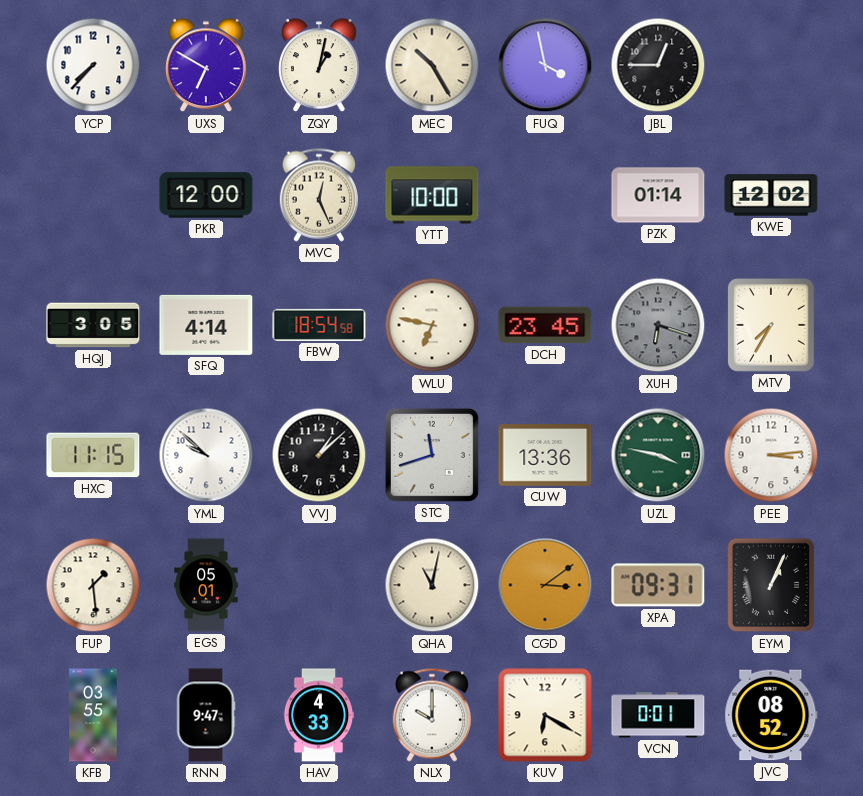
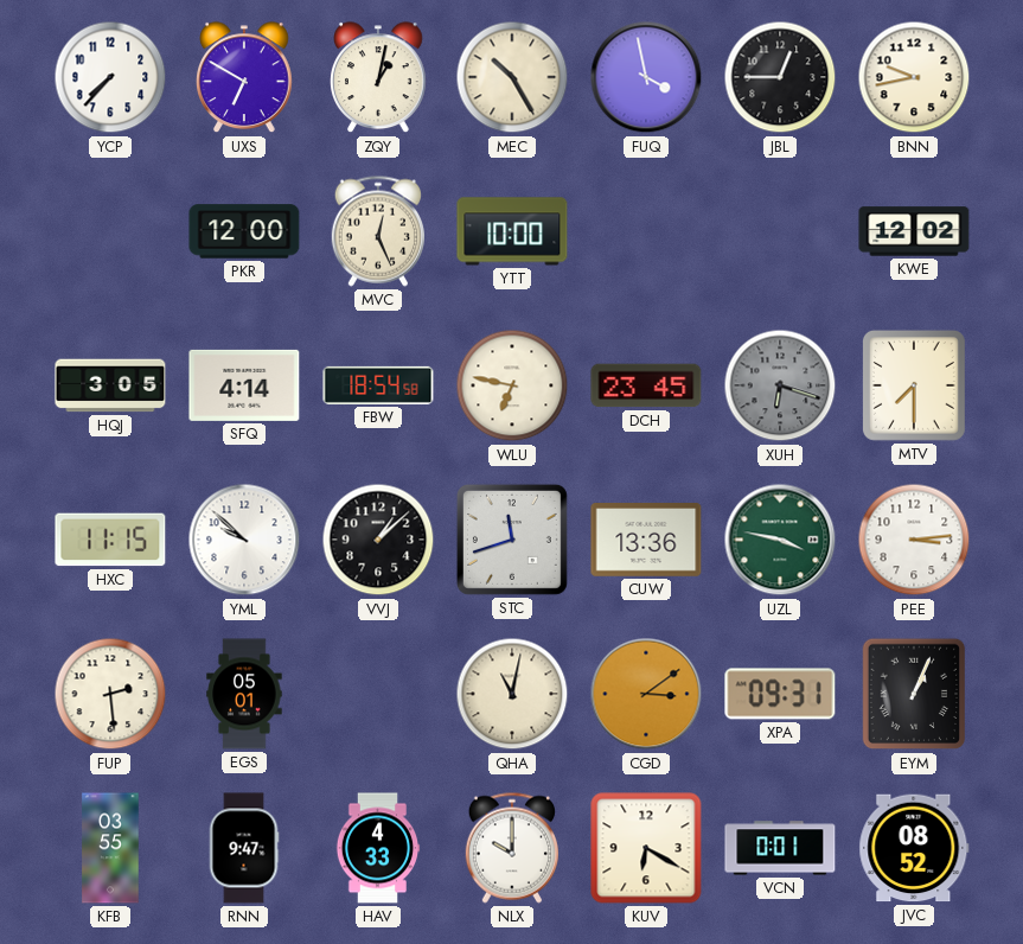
BNN: none -> 9:43
PZK: 01:14 -> none
MTV: 7:35 -> 7:30
FUP: 1:29 -> 2:29
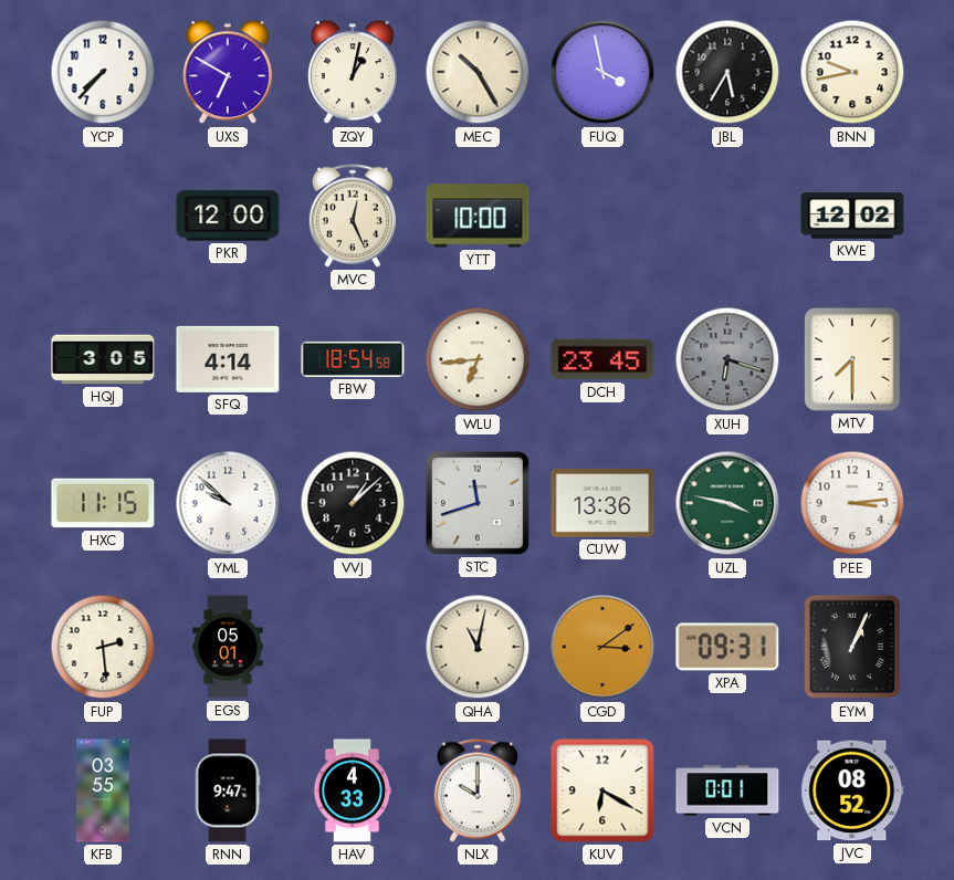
JBL: 12:45 -> 5:35
WLU: 6:47 -> 6:44
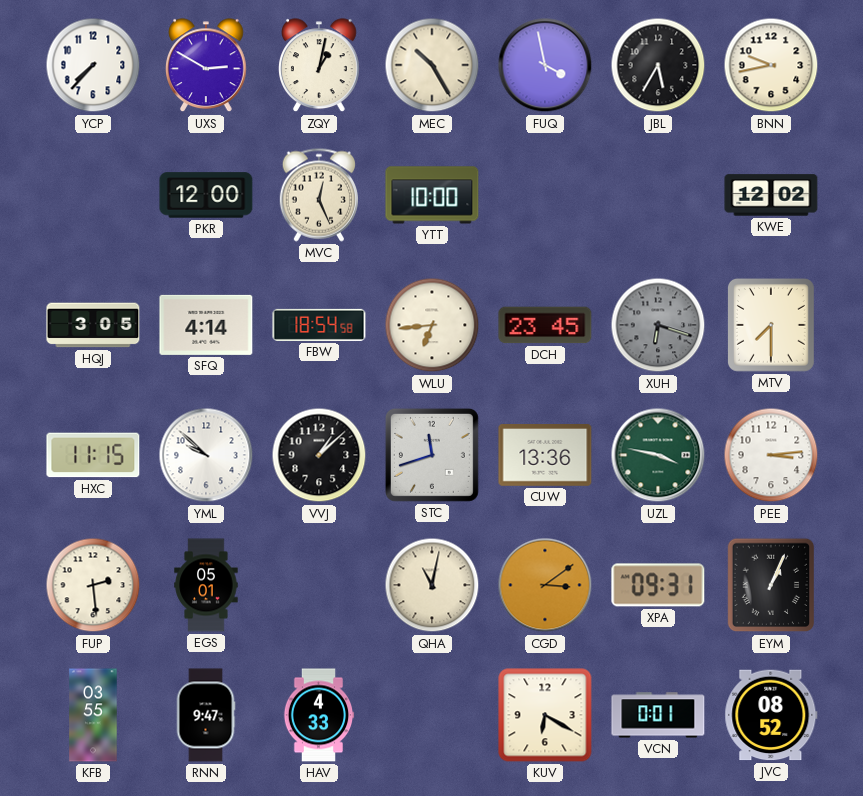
UXS: 6:50 -> 2:50
NLX: 10:00 -> none
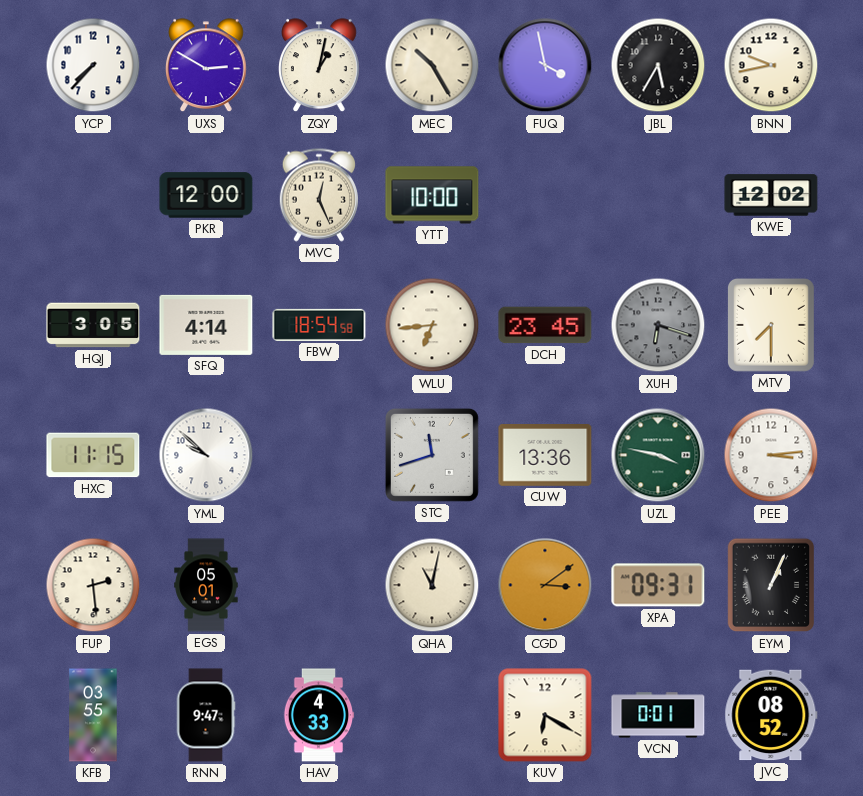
VVJ: 1:08 -> none
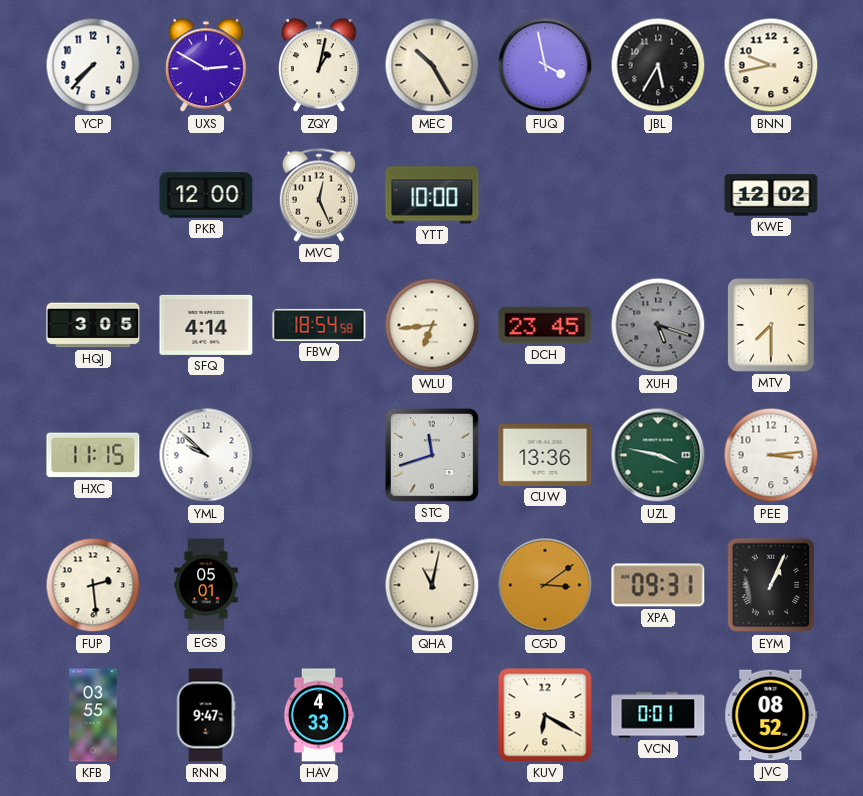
XUH: 6:18 -> 5:18
